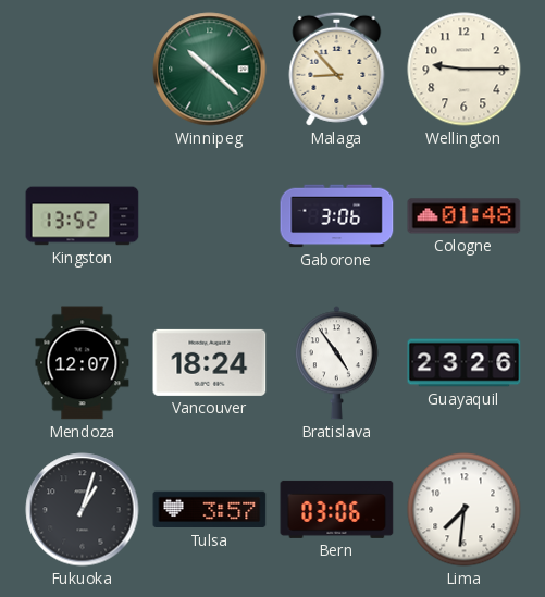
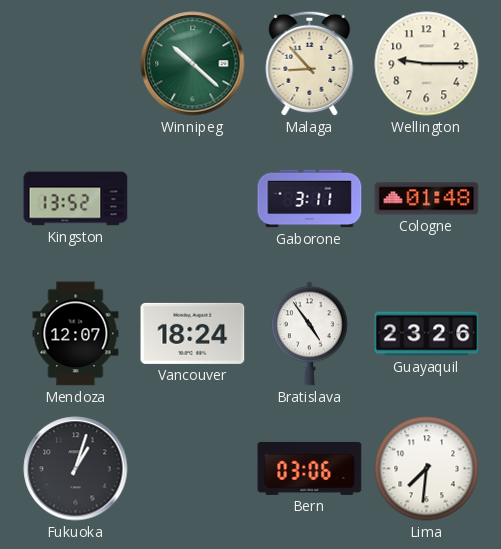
Gaborone: 3:06 -> 3:11
Tulsa: 3:57 -> none
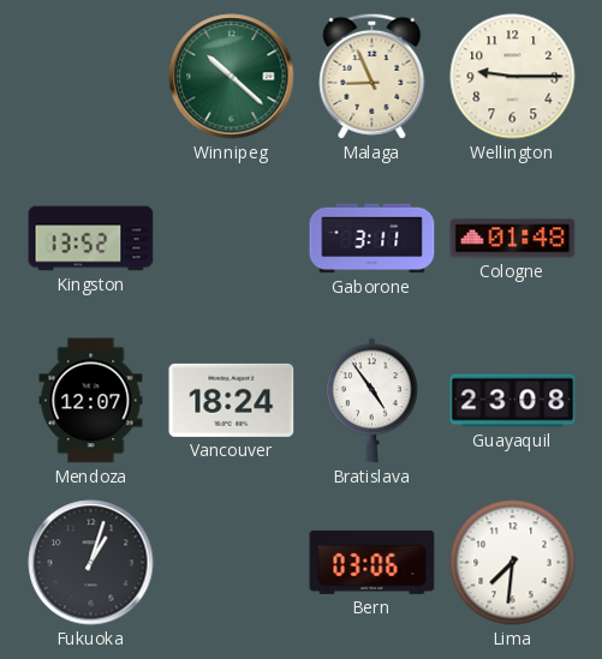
Malaga: 8:53 -> 8:56
Guayaquil: 23:26 -> 23:08
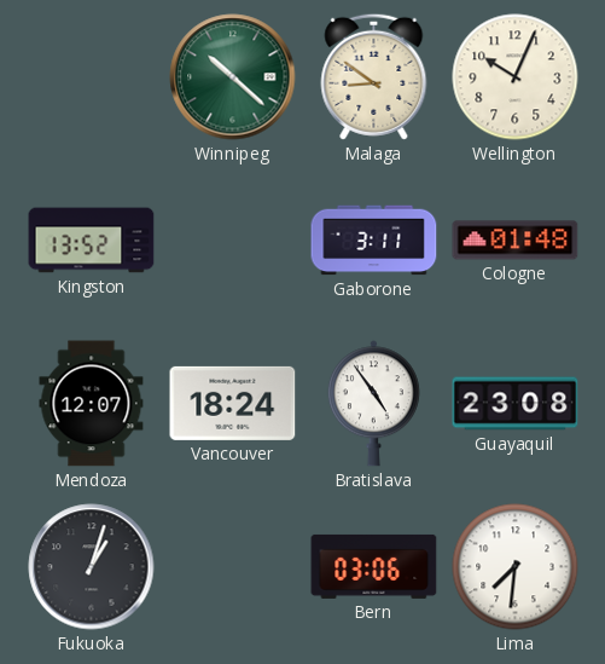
Malaga: 8:56 -> 8:51
Wellington: 9:15 -> 10:04
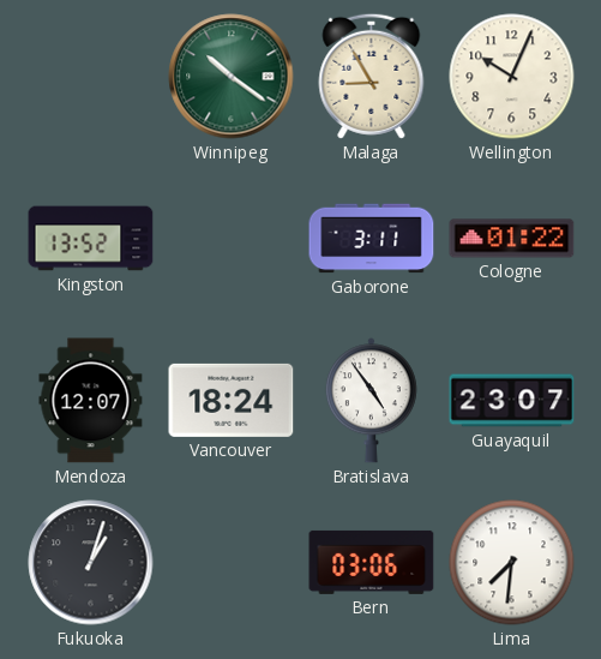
Winnipeg: 10:22 -> 10:21
Malaga: 8:51 -> 8:55
Cologne: 01:48 -> 01:22
Guayaquil: 23:08 -> 23:07
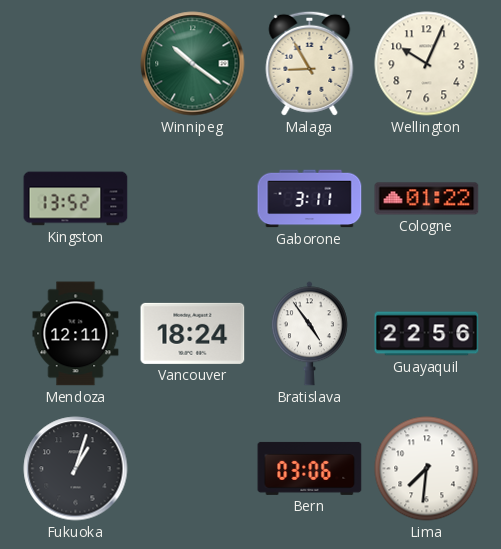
Mendoza: 12:07 -> 12:11
Guayaquil: 23:07 -> 22:56
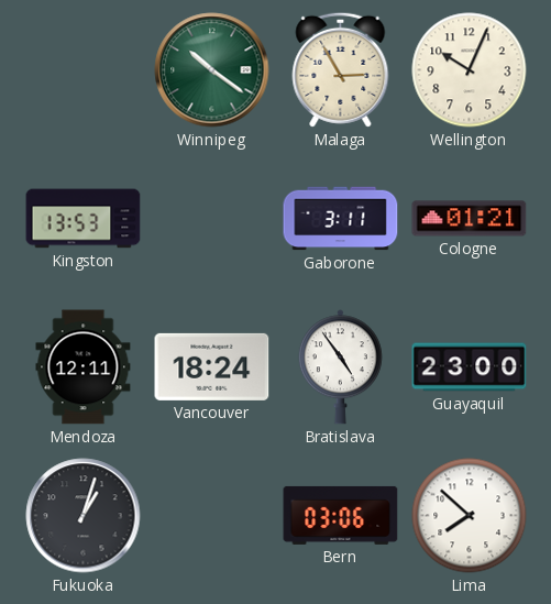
Malaga: 8:55 -> 2:55
Kingston: 13:52 -> 13:53
Cologne: 01:22 -> 01:21
Guayaquil: 22:56 -> 23:00
Lima: 7:31 -> 7:52
